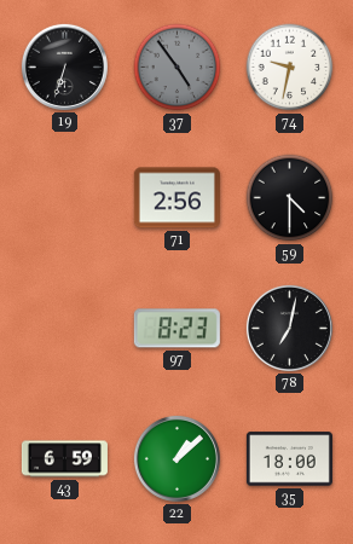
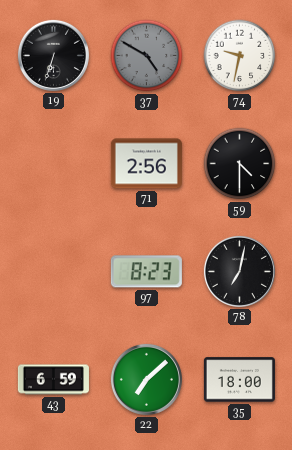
37: 4:54 -> 4:50
22: 1:08 -> 7:08
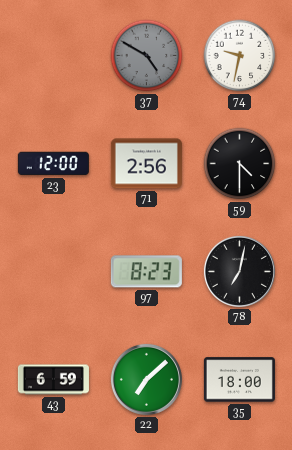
19: 6:33 -> none
23: none -> 12:00
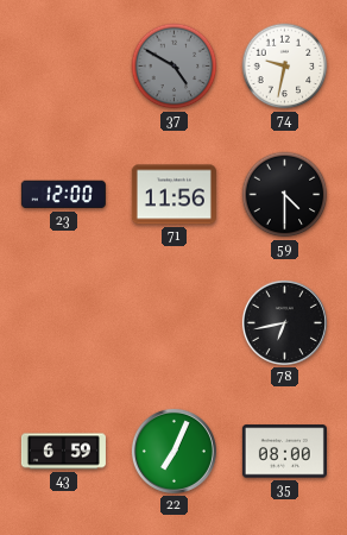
71: 2:56 -> 11:56
97: 8:23 -> none
78: 7:02 -> 6:43
22: 7:08 -> 7:04
35: 18:00 -> 08:00
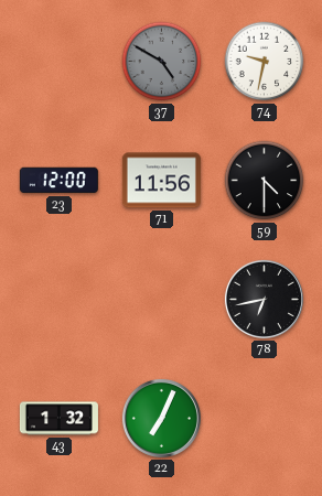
43: 6:59 -> 1:32
35: 08:00 -> none
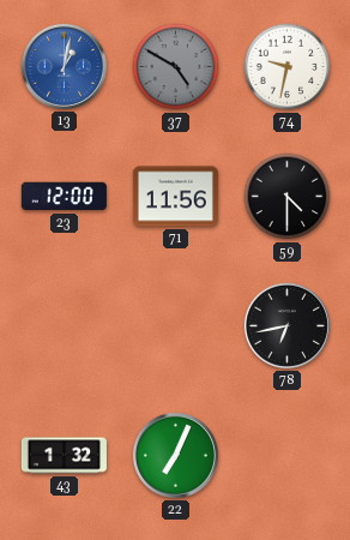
13: none -> 1:02
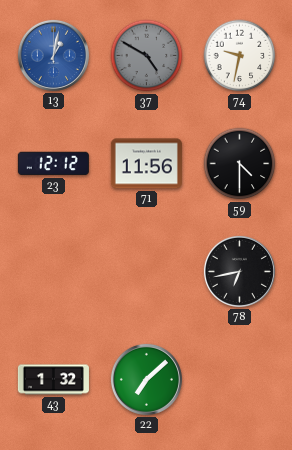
23: 12:00 -> 12:12
22: 7:04 -> 7:08
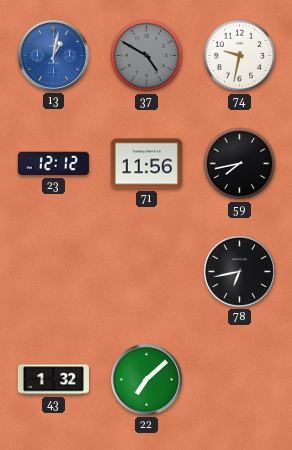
59: 4:30 -> 7:43
